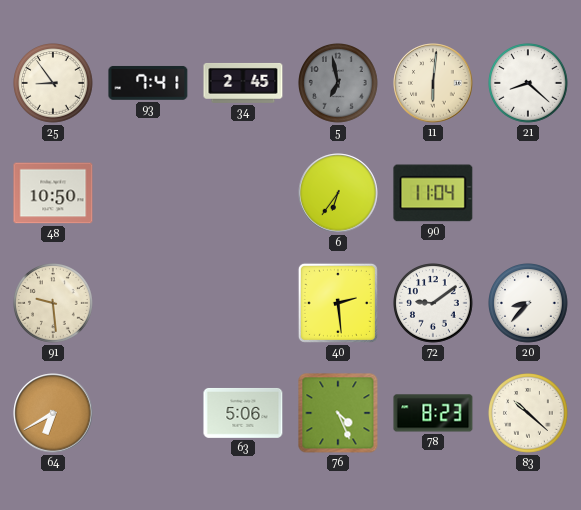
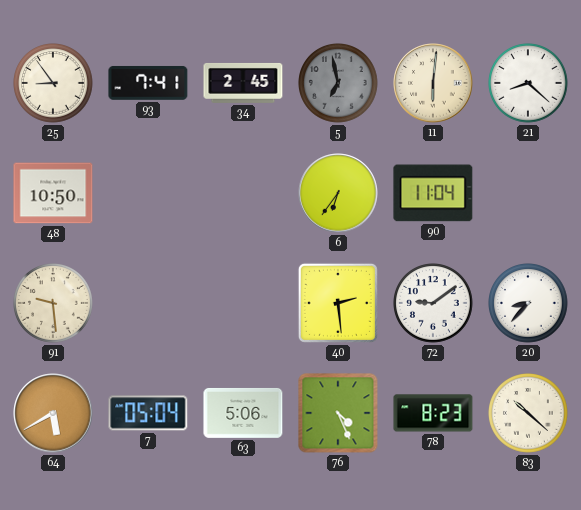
64: 6:40 -> 5:40
7: none -> 05:04
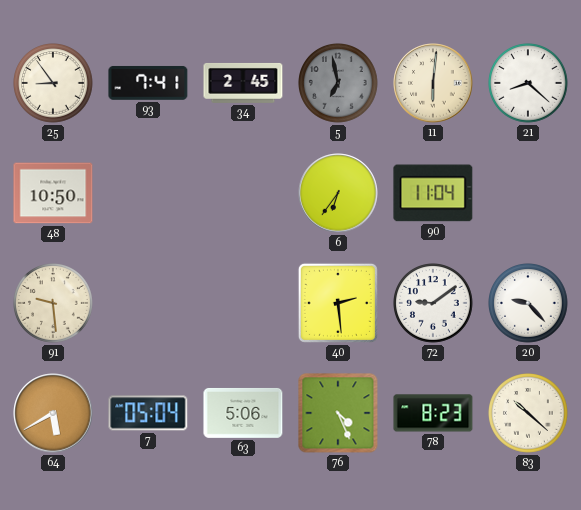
20: 8:37 -> 9:23
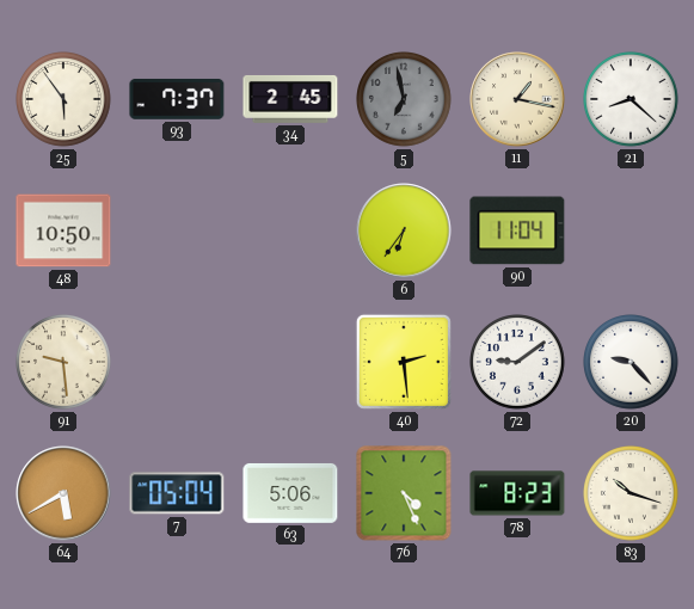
25: 8:54 -> 5:54
93: 7:41 -> 7:37
11: 6:01 -> 1:17
83: 10:22 -> 10:18
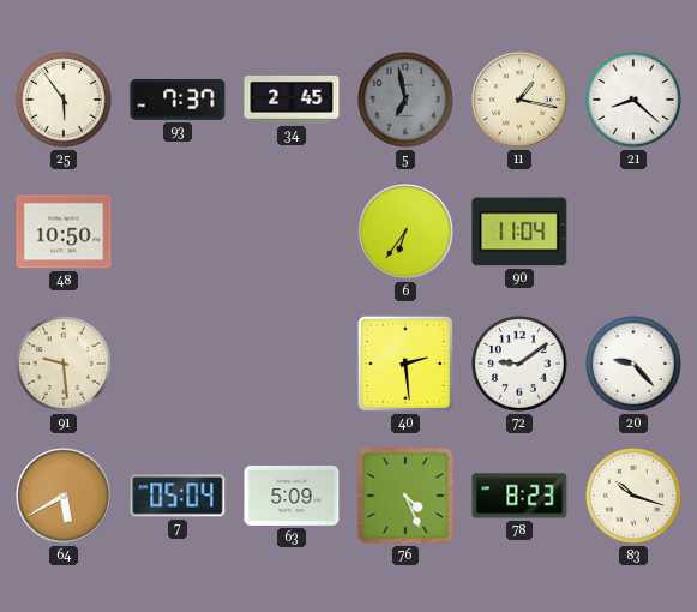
63: 5:06 -> 5:09
